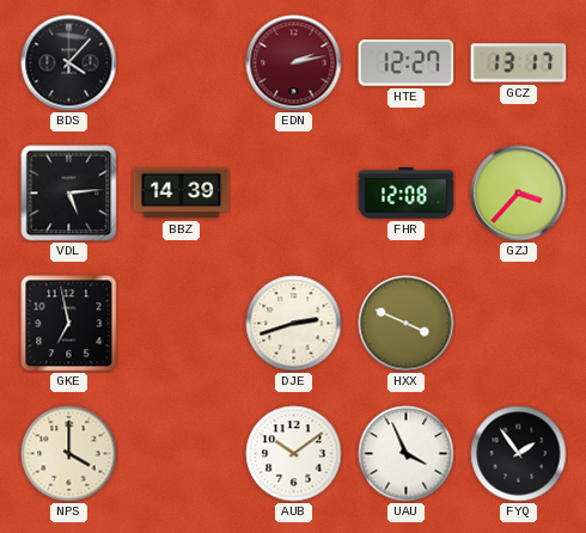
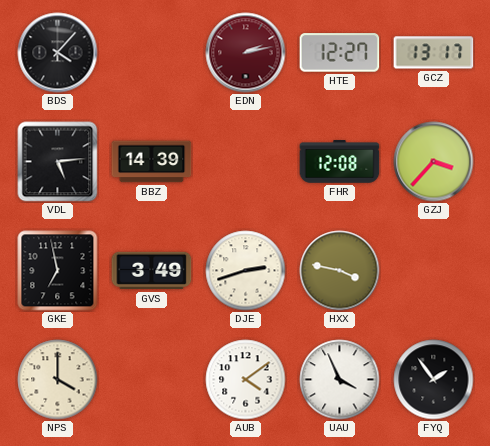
GVS: none -> 3:49
HXX: 3:49 -> 3:47
AUB: 10:09 -> 4:09
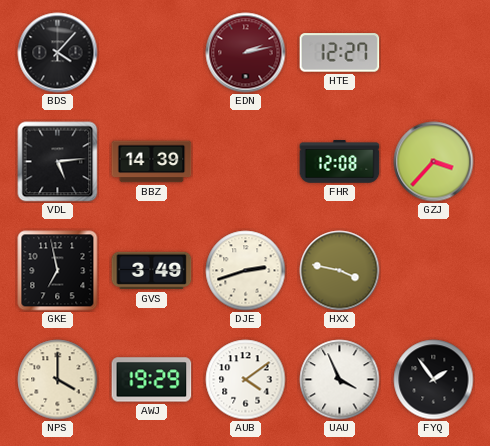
GCZ: 13:17 -> none
AWJ: none -> 19:29
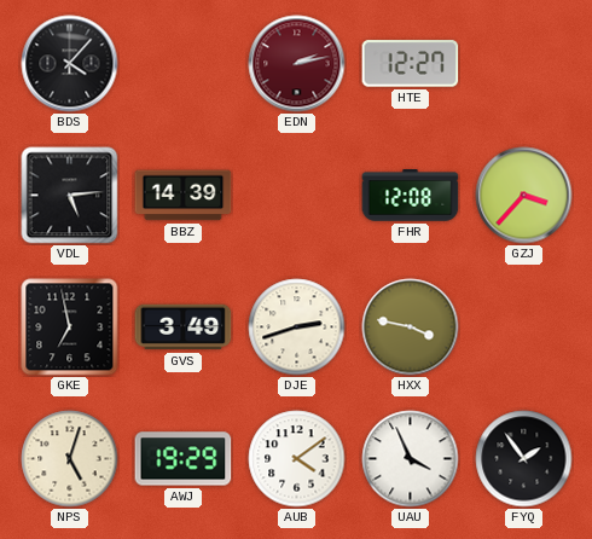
NPS: 4:00 -> 5:03
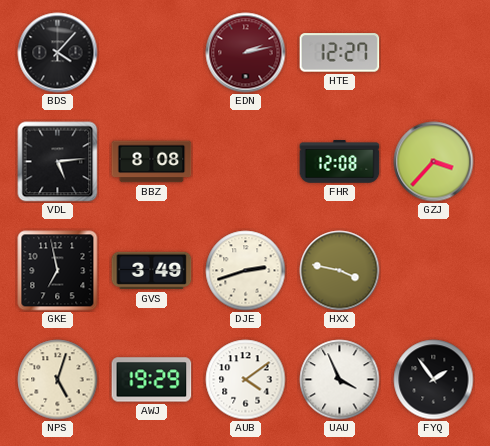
BBZ: 14:39 -> 8:08
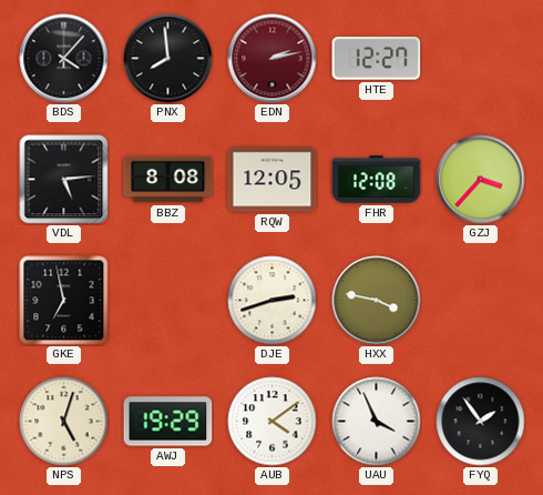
PNX: none -> 7:59
RQW: none -> 12:05
GVS: 3:49 -> none
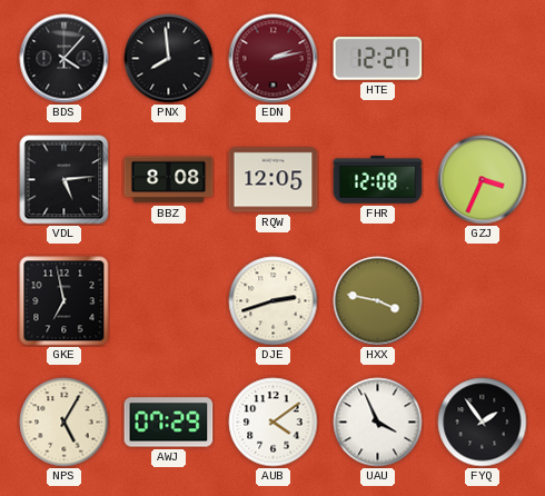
GZJ: 3:37 -> 3:34
NPS: 5:03 -> 5:05
AWJ: 19:29 -> 07:29
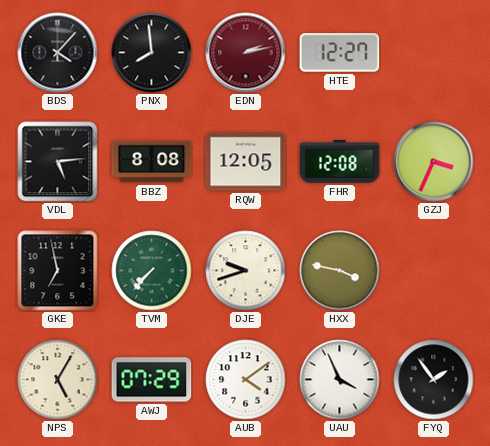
TVM: none -> 7:37
DJE: 2:42 -> 9:42
